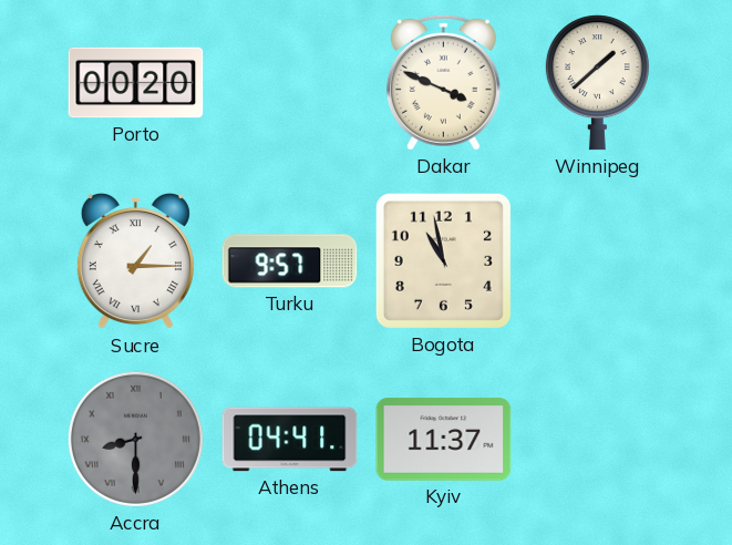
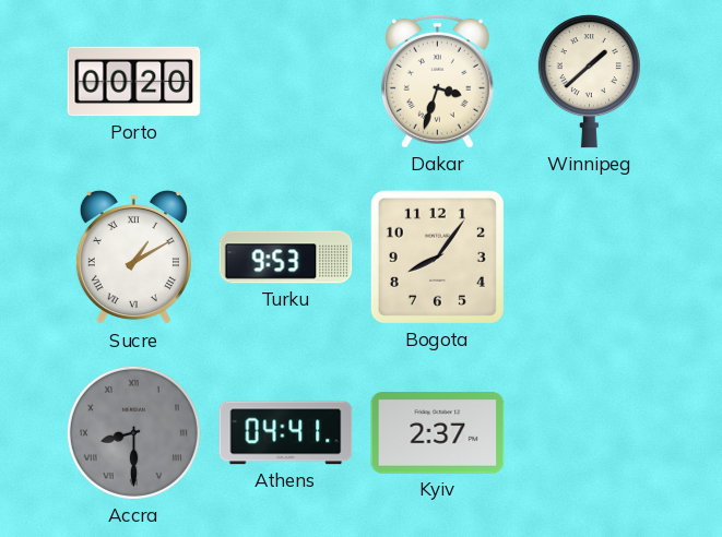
Dakar: 3:49 -> 3:33
Sucre: 1:15 -> 1:10
Turku: 9:57 -> 9:53
Bogota: 10:58 -> 8:06
Kyiv: 11:37 -> 2:37
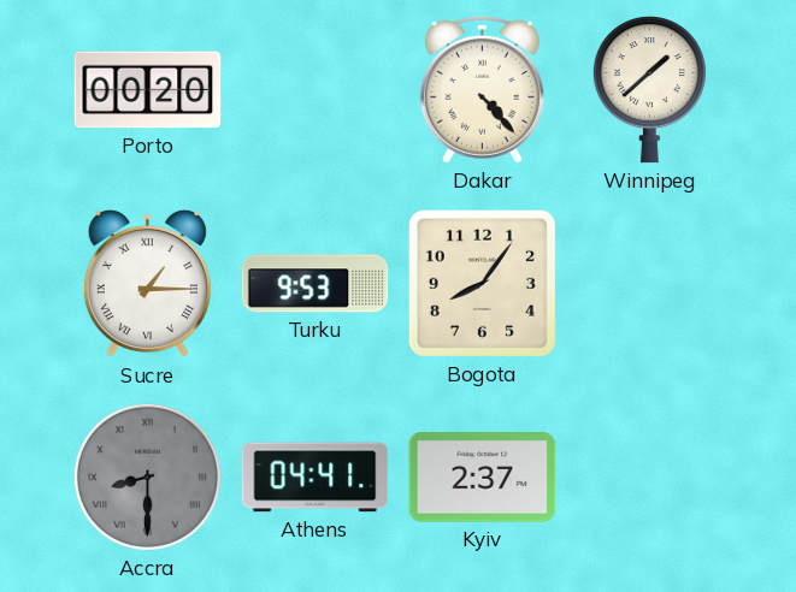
Dakar: 3:33 -> 4:23
Sucre: 1:10 -> 1:15
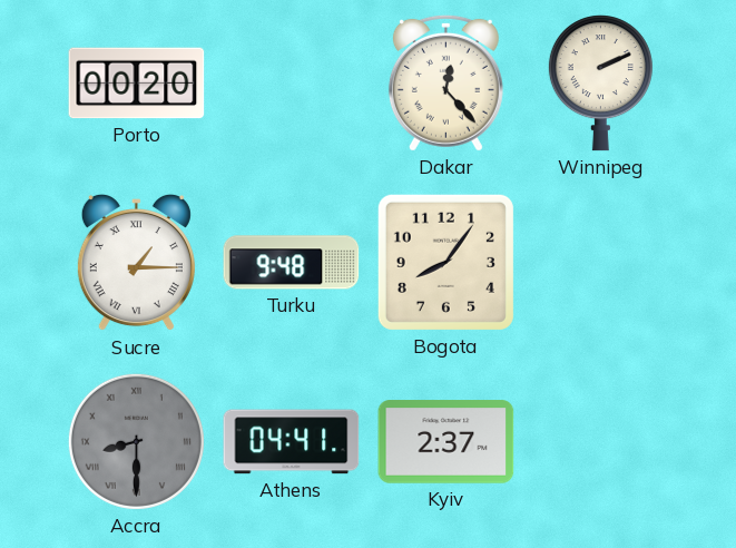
Dakar: 4:23 -> 12:23
Winnipeg: 1:38 -> 2:11
Turku: 9:53 -> 9:48
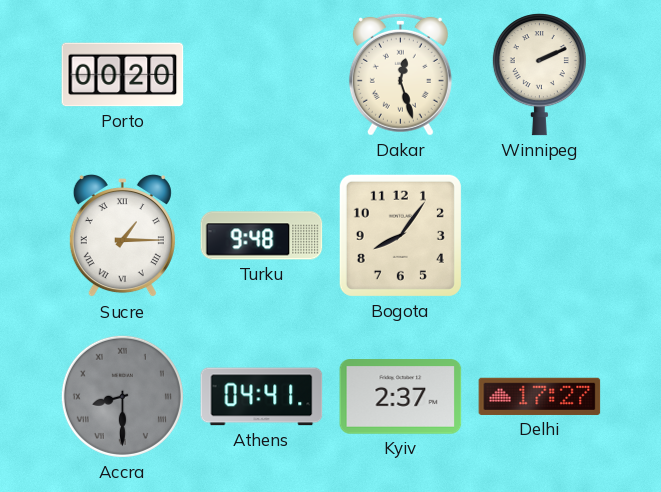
Dakar: 12:23 -> 12:27
Delhi: none -> 17:27
